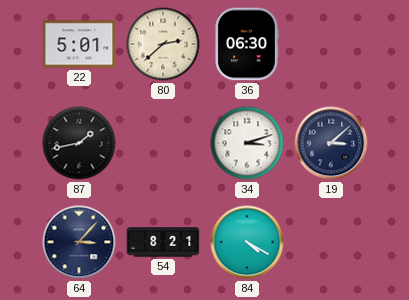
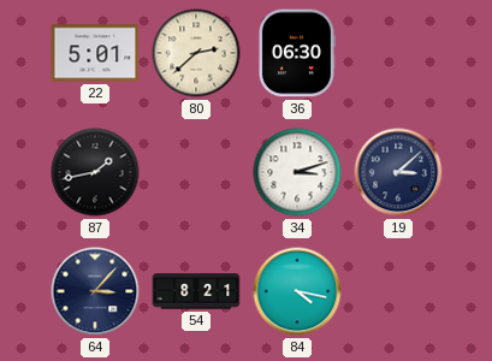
84: 4:20 -> 4:17
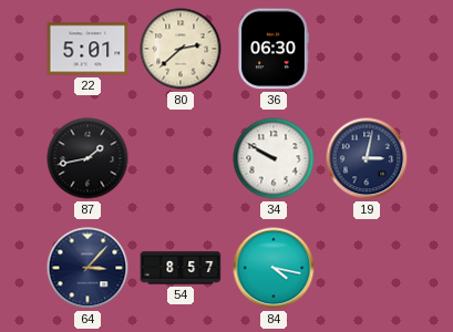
34: 3:12 -> 9:50
19: 3:08 -> 3:02
54: 8:21 -> 8:57
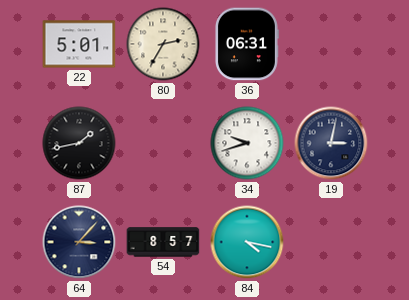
80: 2:38 -> 2:35
36: 06:30 -> 06:31
34: 9:50 -> 9:42
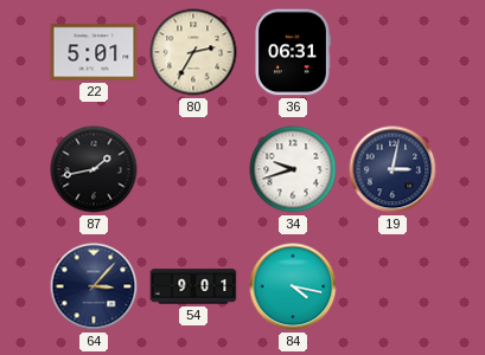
54: 8:57 -> 9:01
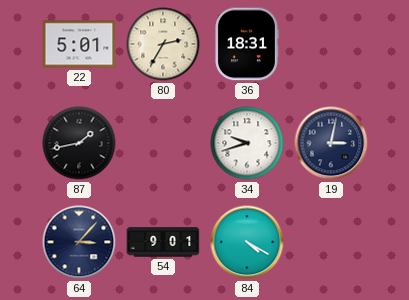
36: 06:31 -> 18:31
84: 4:17 -> 4:20
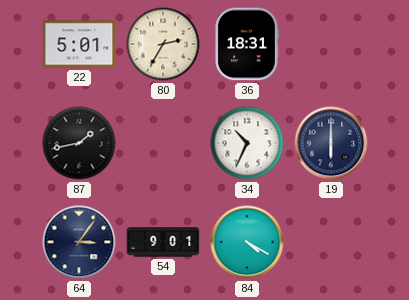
34: 9:42 -> 10:34
19: 3:02 -> 6:00
64: 3:07 -> 3:06
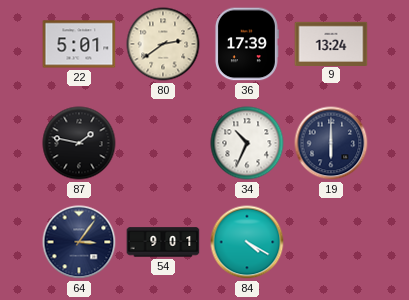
80: 2:35 -> 2:39
36: 18:31 -> 17:39
9: none -> 13:24
87: 1:43 -> 1:47
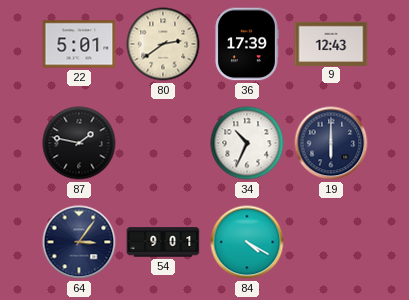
9: 13:24 -> 12:43
